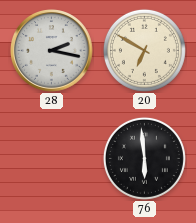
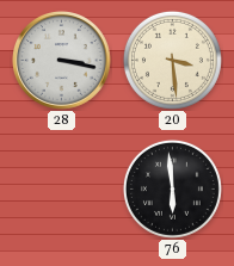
28: 2:17 -> 3:17
20: 6:50 -> 3:29
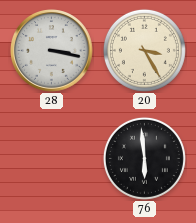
20: 3:29 -> 3:25
